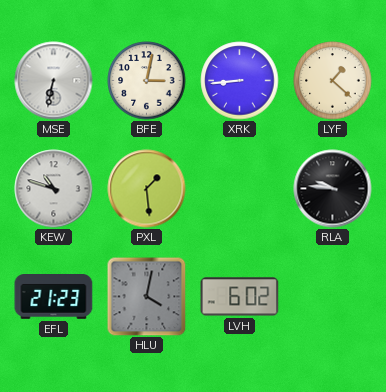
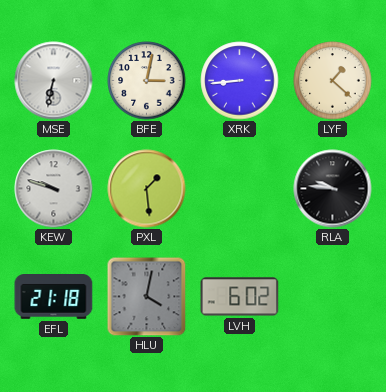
KEW: 10:48 -> 9:48
EFL: 21:23 -> 21:18
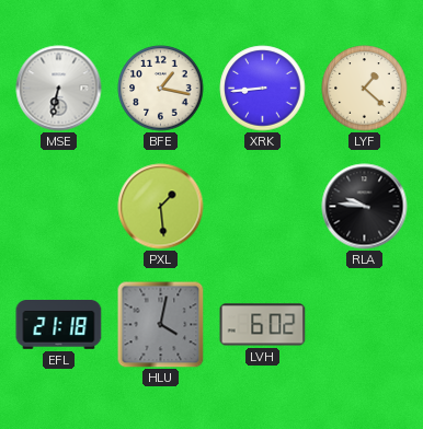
BFE: 3:02 -> 1:17
KEW: 9:48 -> none
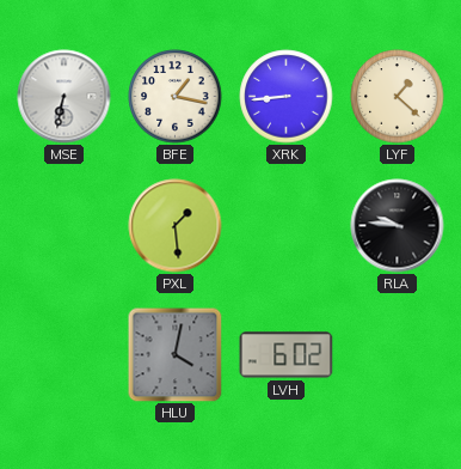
EFL: 21:18 -> none
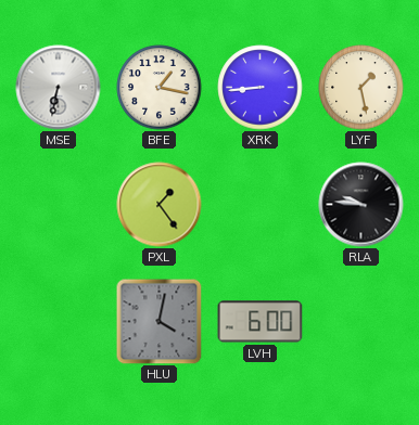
LYF: 1:22 -> 1:28
PXL: 1:29 -> 1:24
LVH: 6:02 -> 6:00
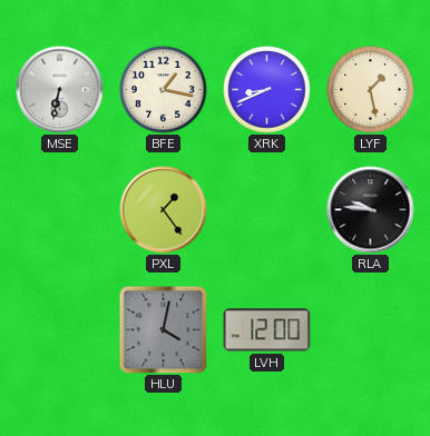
XRK: 8:44 -> 8:41
LVH: 6:00 -> 12:00
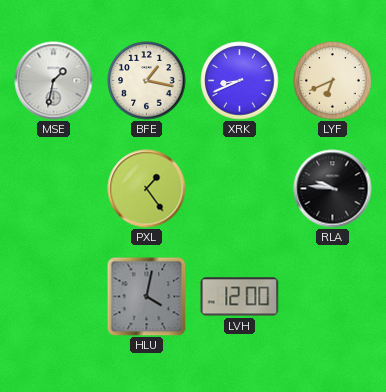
MSE: 6:32 -> 1:32
LYF: 1:28 -> 6:41
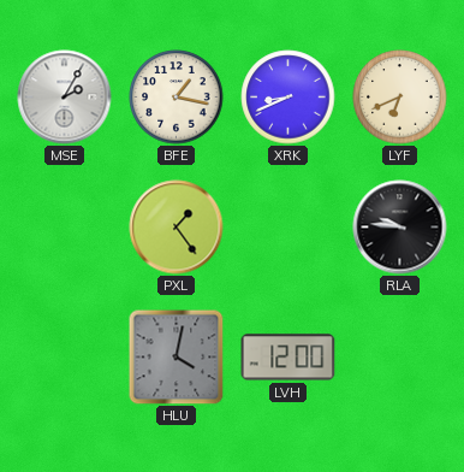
MSE: 1:32 -> 2:05
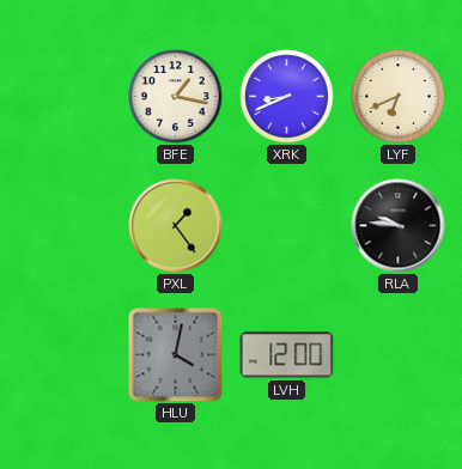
MSE: 2:05 -> none
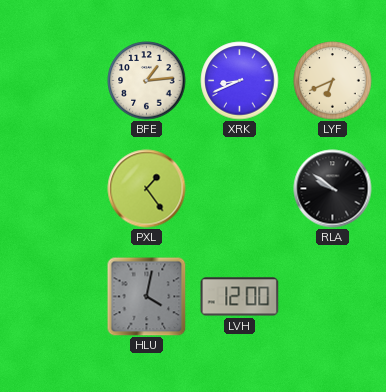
BFE: 1:17 -> 1:14
RLA: 9:46 -> 9:51
